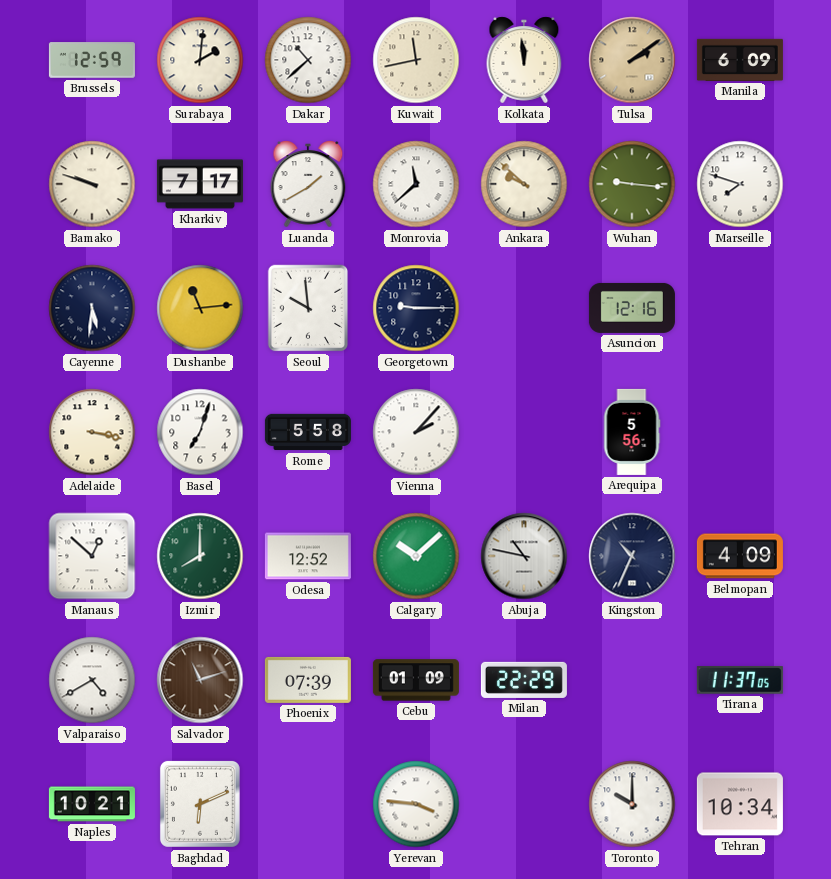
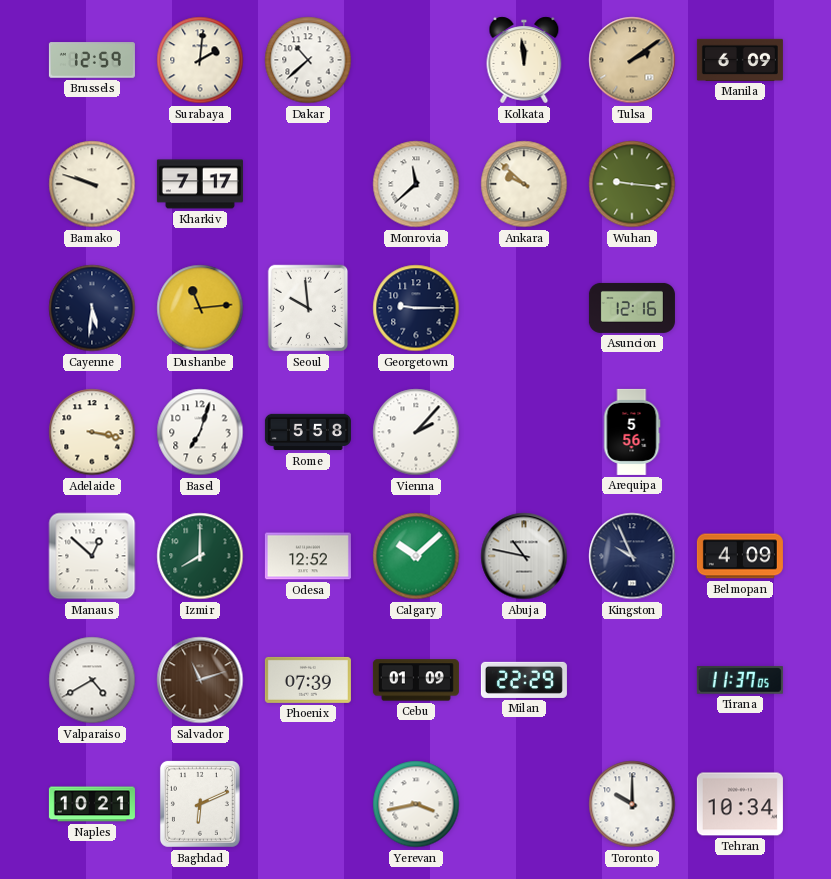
Kuwait: 11:43 -> none
Luanda: 1:40 -> none
Marseille: 7:48 -> none
Kingston: 10:34 -> 9:56
Yerevan: 3:46 -> 3:43
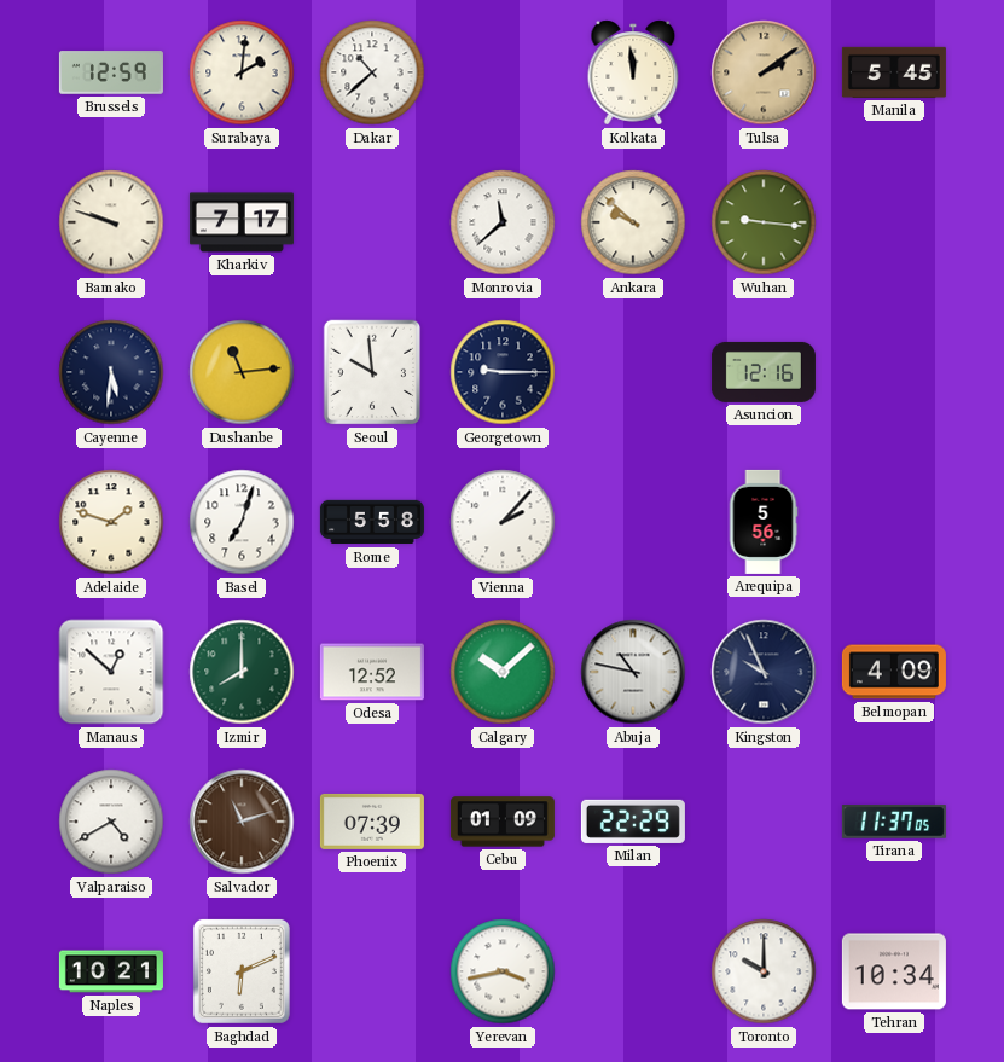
Manila: 6:09 -> 5:45
Adelaide: 3:17 -> 1:48
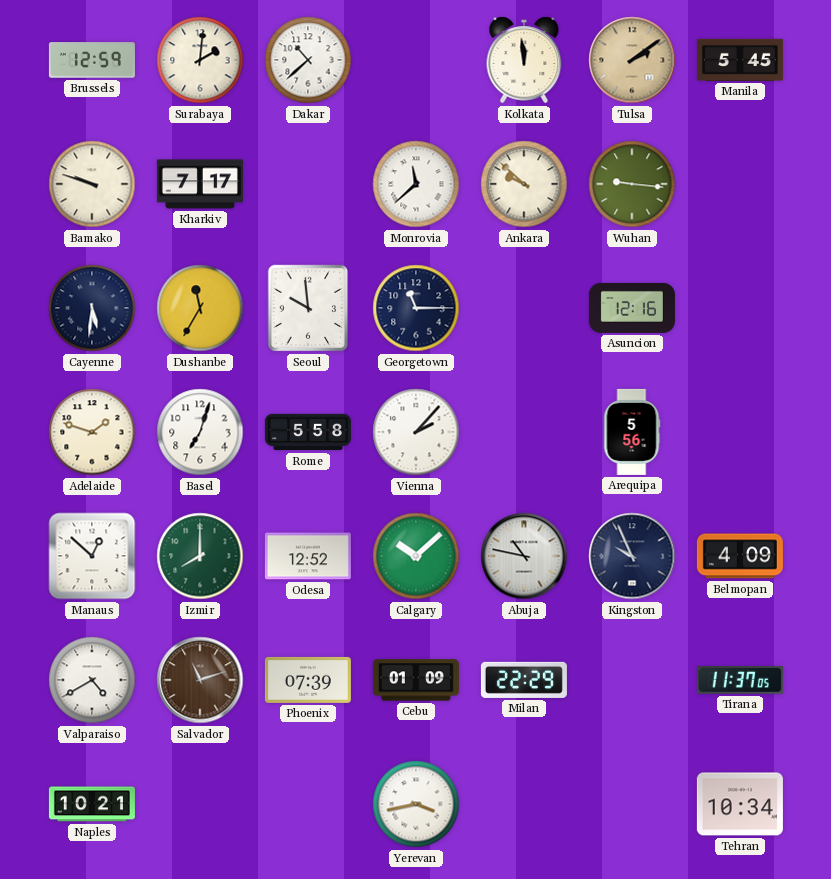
Dushanbe: 11:14 -> 11:35
Georgetown: 9:15 -> 11:15
Baghdad: 6:11 -> none
Toronto: 10:00 -> none
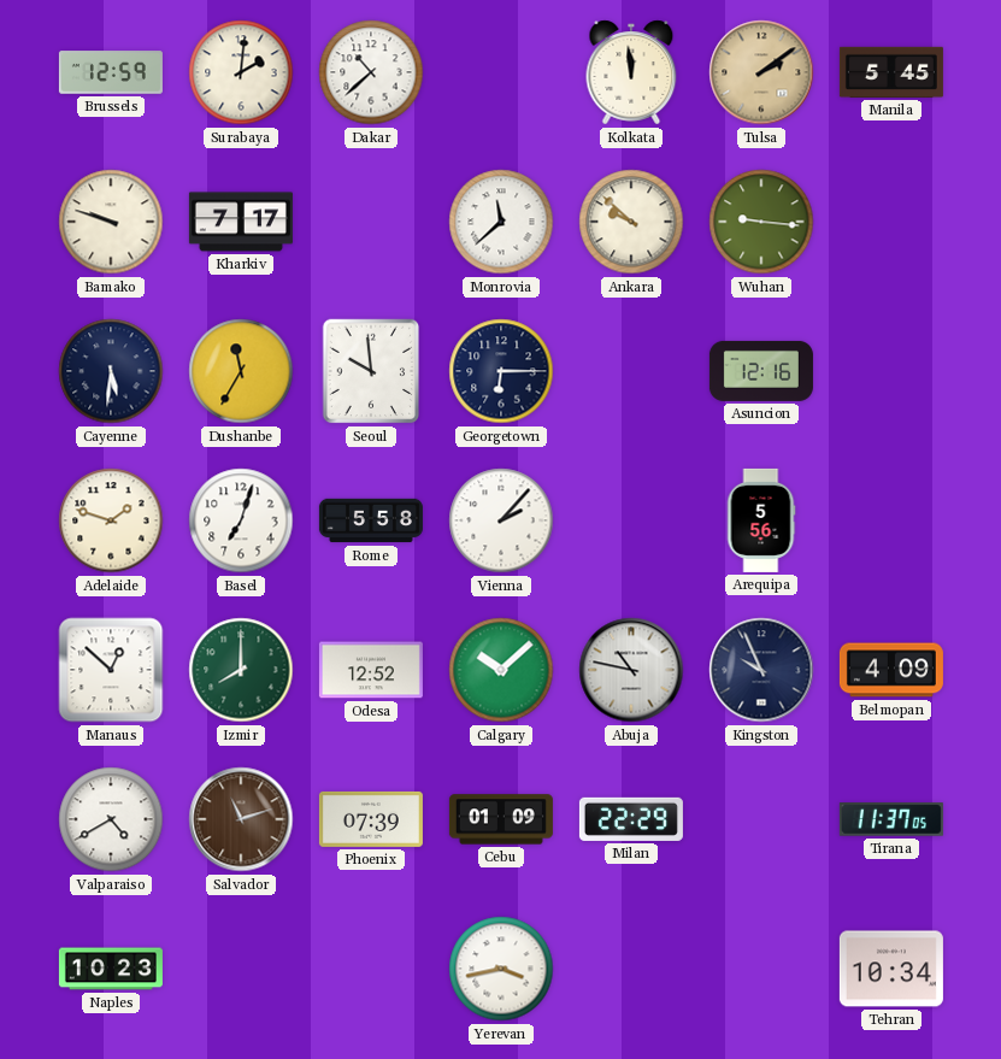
Georgetown: 11:15 -> 6:15
Naples: 10:21 -> 10:23
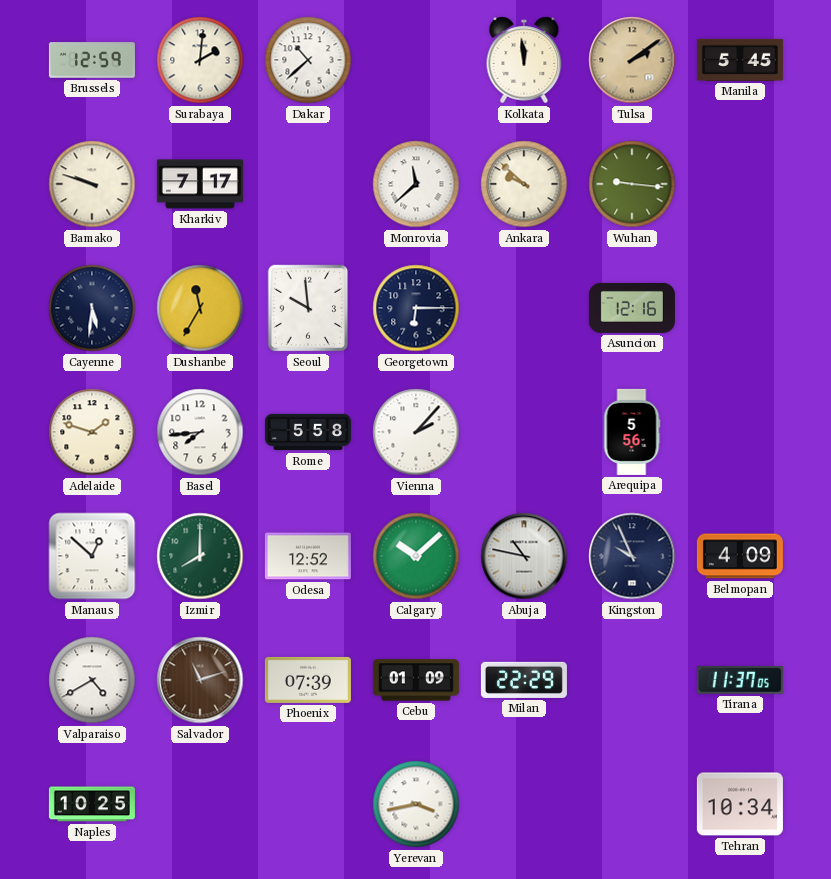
Basel: 7:03 -> 7:44
Naples: 10:23 -> 10:25
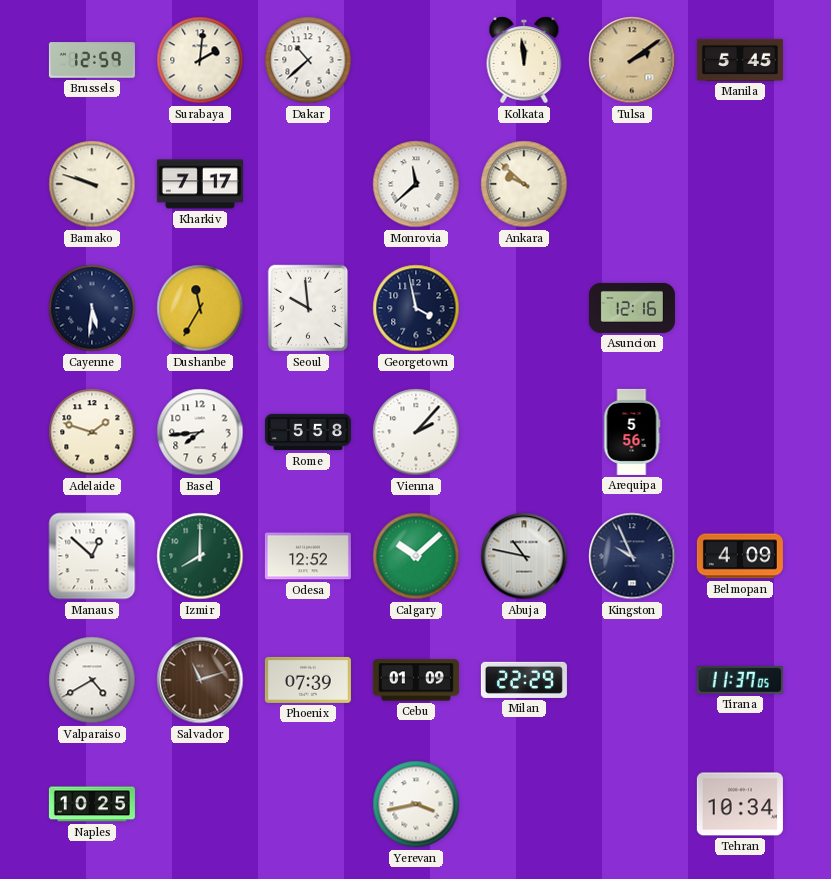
Wuhan: 9:16 -> none
Georgetown: 6:15 -> 3:58
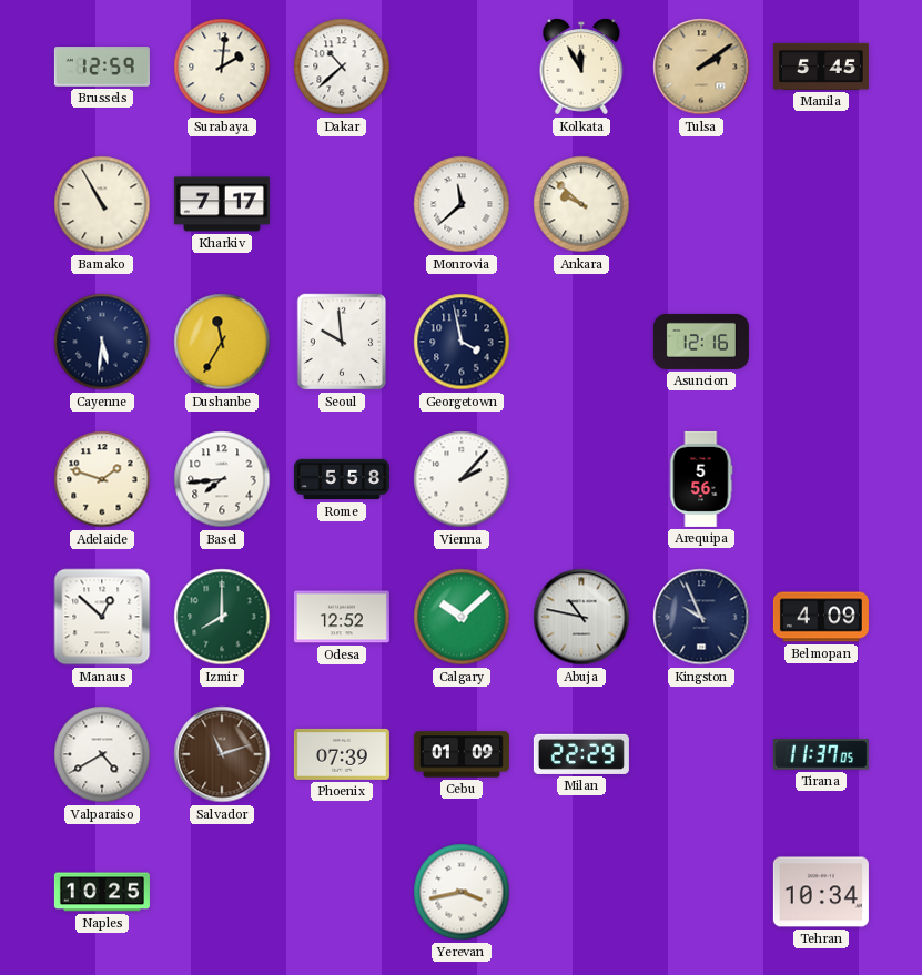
Kolkata: 11:59 -> 11:55
Bamako: 9:48 -> 10:55
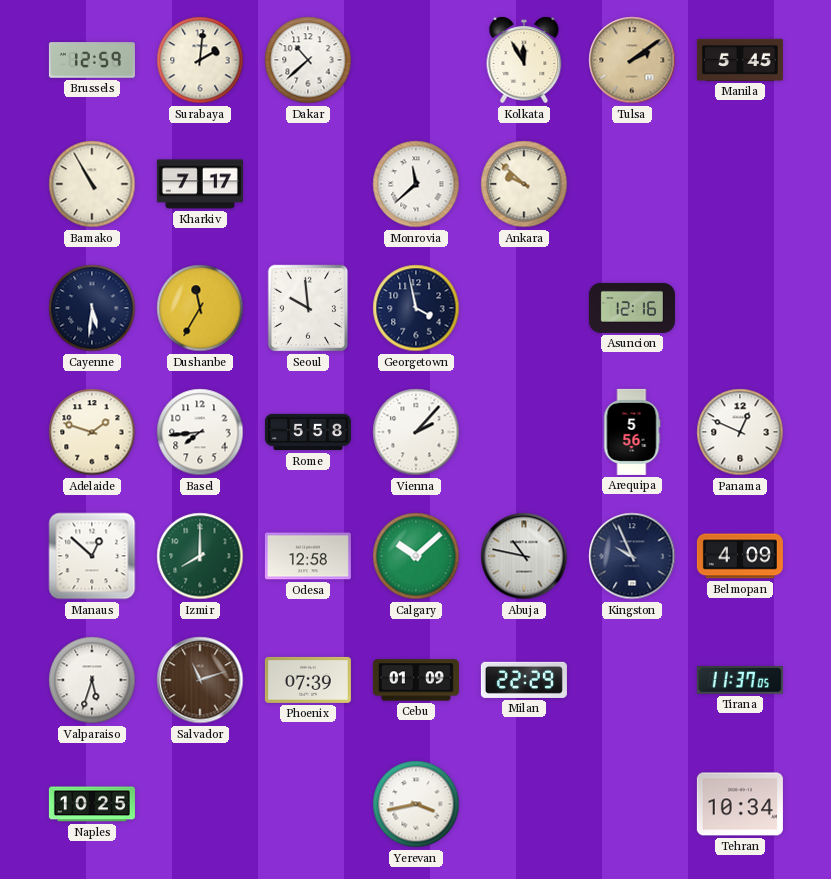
Panama: none -> 12:49
Odesa: 12:52 -> 12:58
Valparaiso: 4:40 -> 5:33
